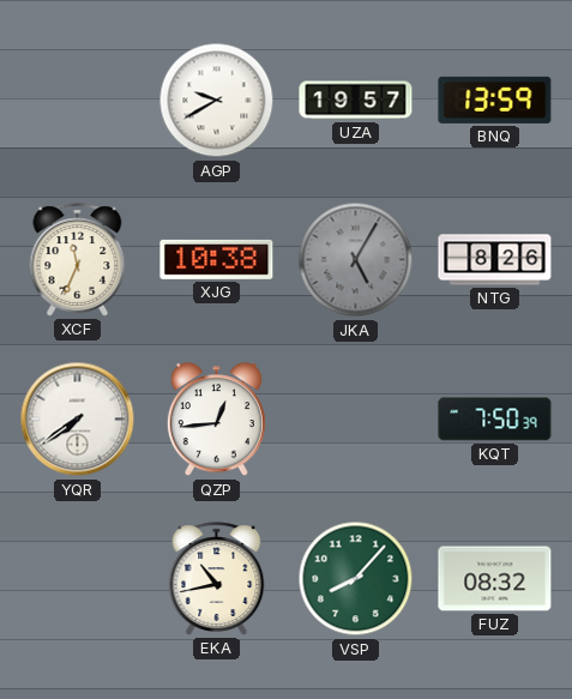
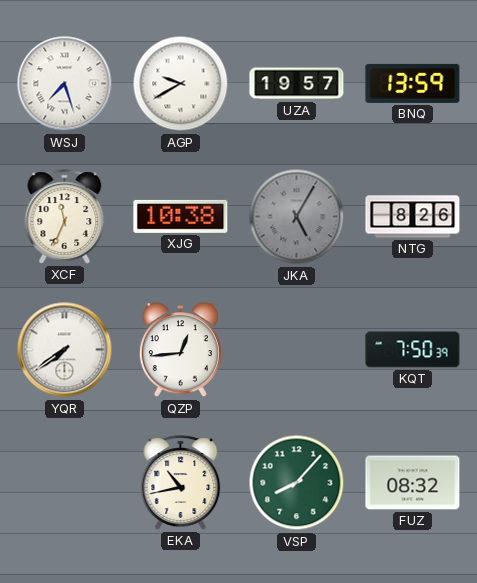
WSJ: none -> 7:27
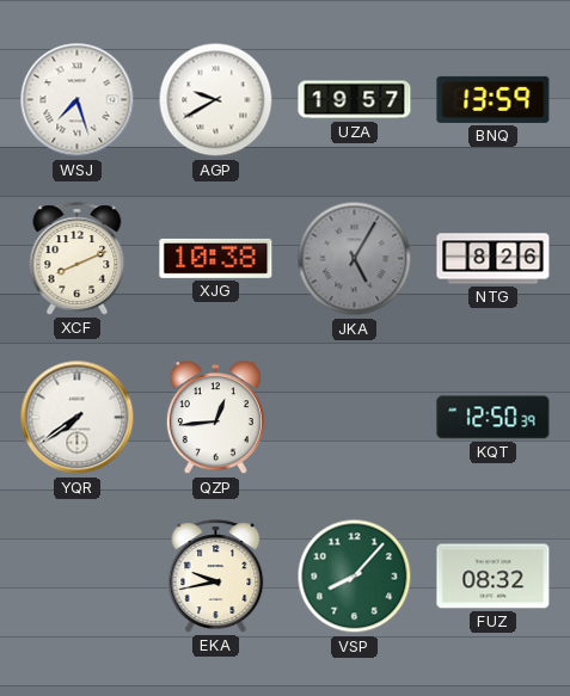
XCF: 11:34 -> 8:11
KQT: 7:50 -> 12:50
EKA: 10:43 -> 9:43
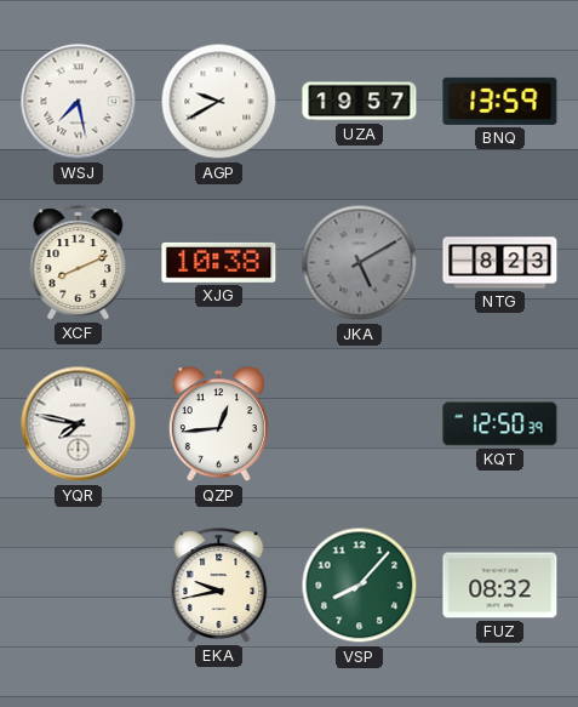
WSJ: 7:27 -> 7:28
JKA: 5:05 -> 5:10
NTG: 8:26 -> 8:23
YQR: 7:39 -> 7:47
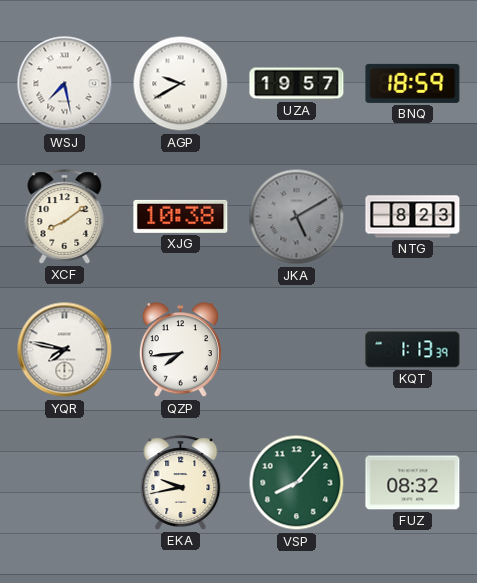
BNQ: 13:59 -> 18:59
XCF: 8:11 -> 8:09
QZP: 12:44 -> 7:44
KQT: 12:50 -> 1:13
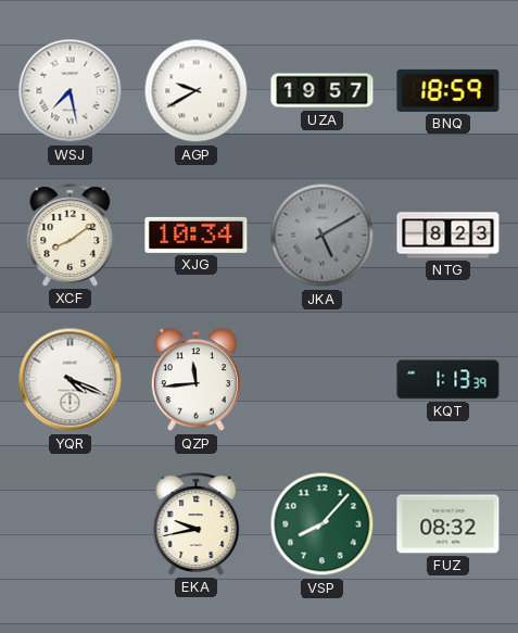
XJG: 10:38 -> 10:34
YQR: 7:47 -> 4:19
QZP: 7:44 -> 11:44
